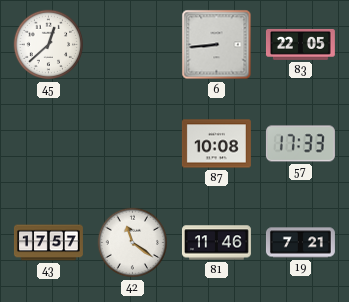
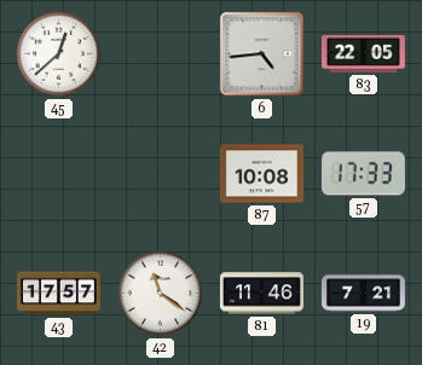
6: 8:44 -> 4:44
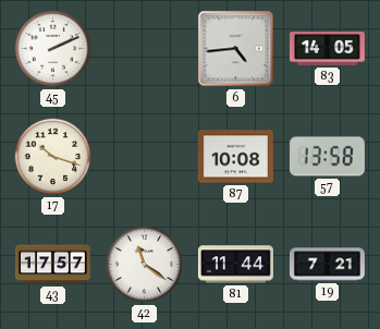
45: 12:38 -> 2:11
83: 22:05 -> 14:05
17: none -> 10:18
57: 17:33 -> 13:58
81: 11:46 -> 11:44
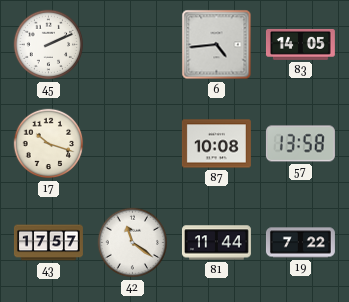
19: 7:21 -> 7:22
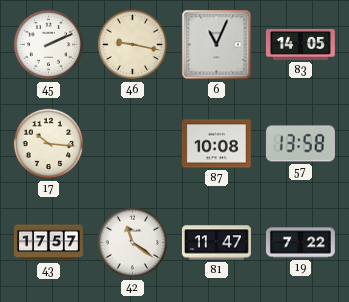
46: none -> 9:17
6: 4:44 -> 11:04
17: 10:18 -> 10:16
81: 11:44 -> 11:47
